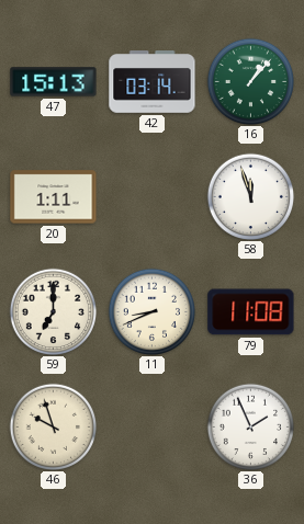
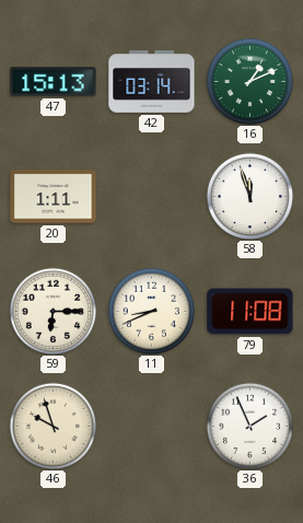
16: 1:07 -> 1:11
59: 7:00 -> 6:15
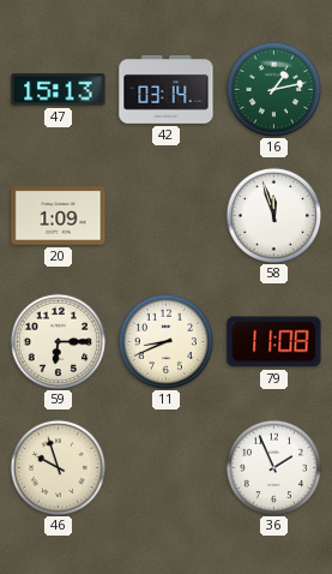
16: 1:11 -> 1:13
20: 1:11 -> 1:09
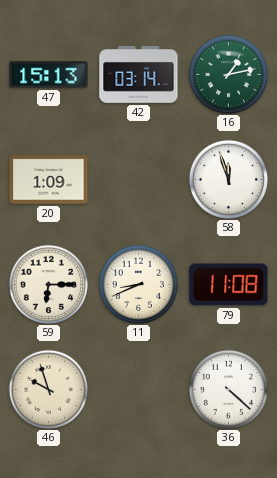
36: 1:56 -> 4:22
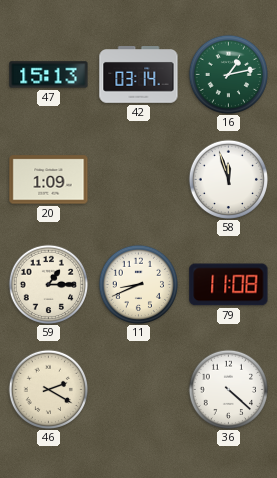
59: 6:15 -> 1:15
46: 9:57 -> 2:20
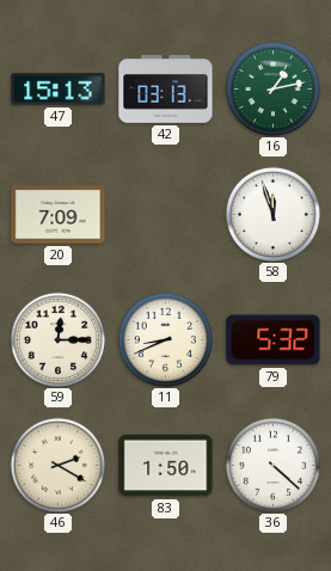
42: 03:14 -> 03:13
20: 1:09 -> 7:09
59: 1:15 -> 12:15
79: 11:08 -> 5:32
83: none -> 1:50
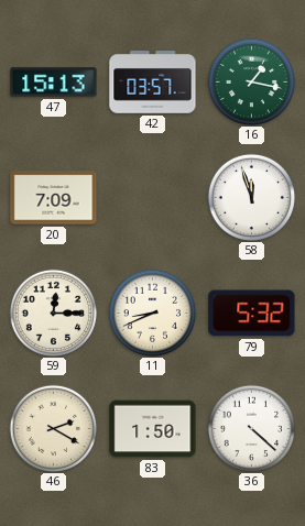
42: 03:13 -> 03:57
16: 1:13 -> 1:17
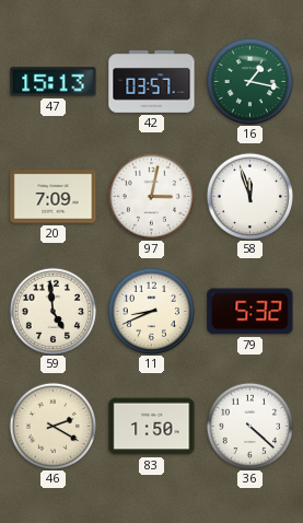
97: none -> 3:02
59: 12:15 -> 4:59
